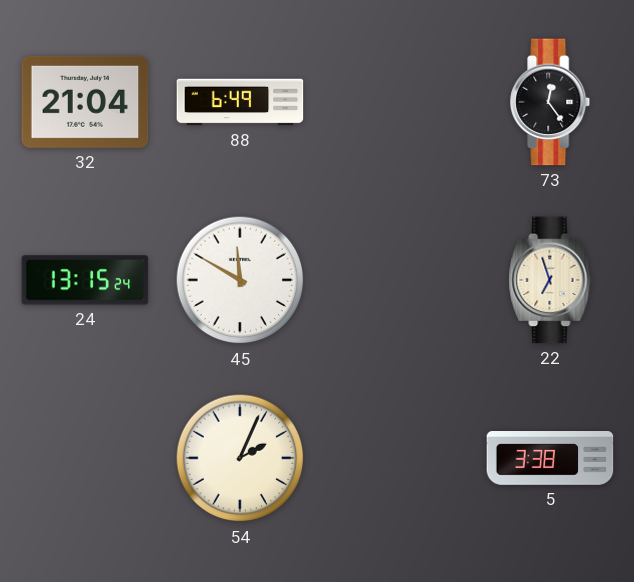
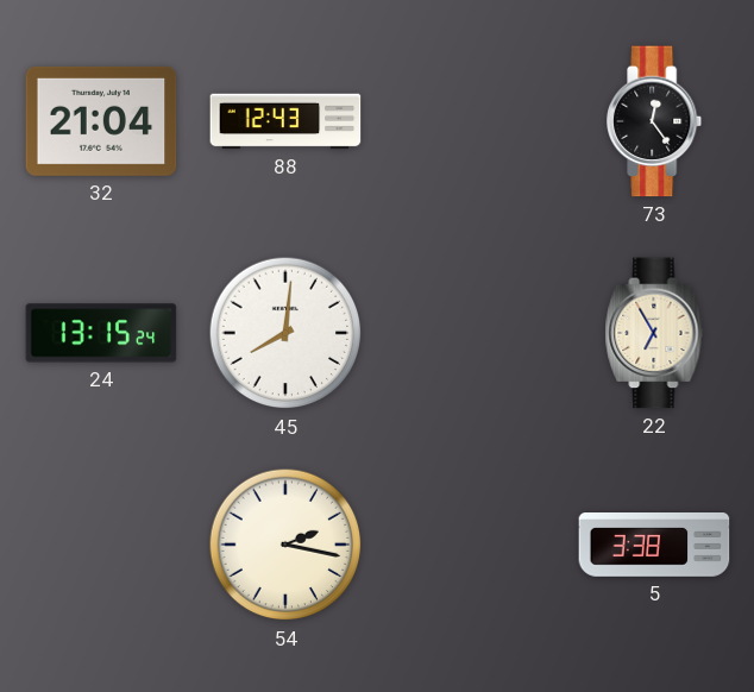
88: 6:49 -> 12:43
45: 11:50 -> 8:01
22: 6:57 -> 6:55
54: 2:04 -> 2:17
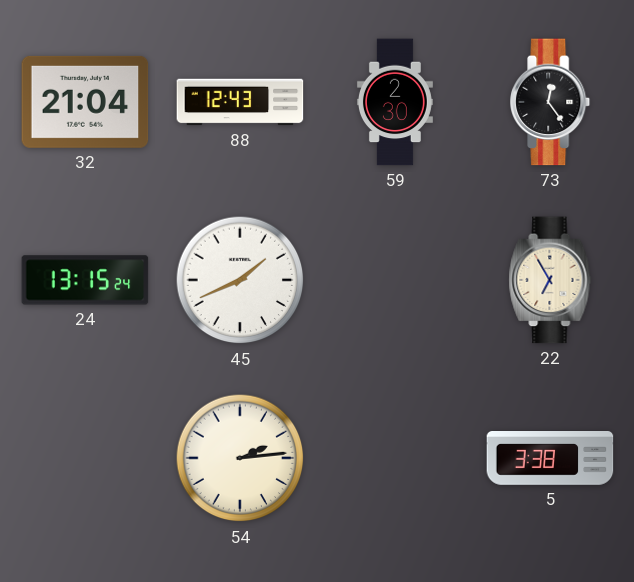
59: none -> 2:30
45: 8:01 -> 1:41
54: 2:17 -> 2:14
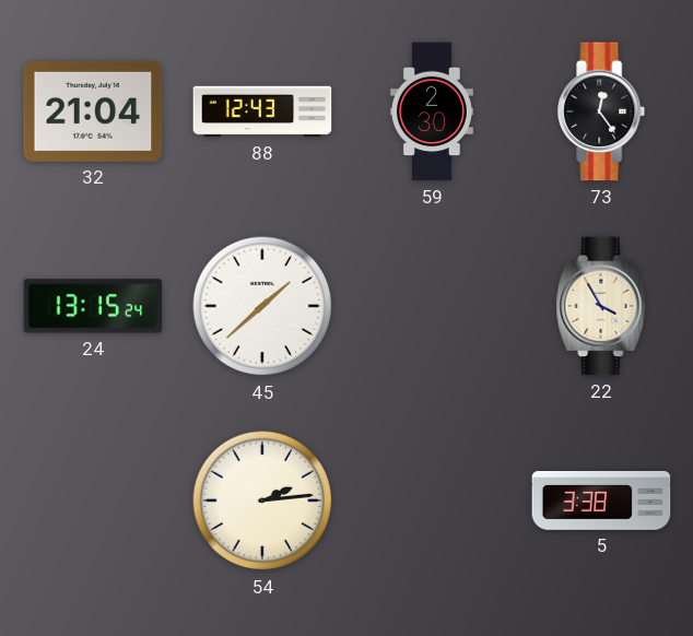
45: 1:41 -> 1:38
22: 6:55 -> 3:55
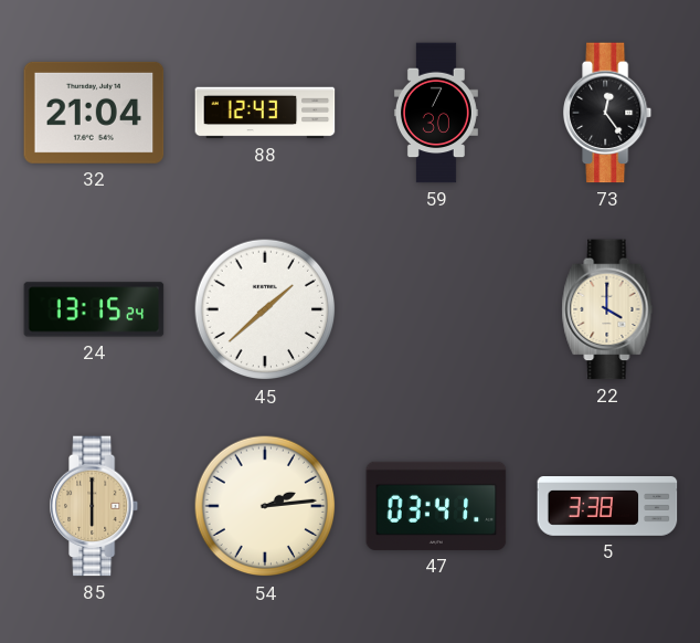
59: 2:30 -> 7:30
22: 3:55 -> 4:00
85: none -> 6:00
47: none -> 03:41
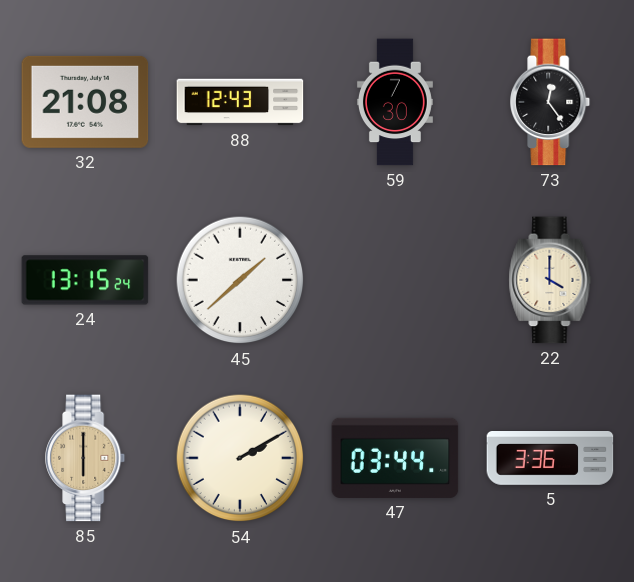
32: 21:04 -> 21:08
54: 2:14 -> 2:10
47: 03:41 -> 03:44
5: 3:38 -> 3:36
